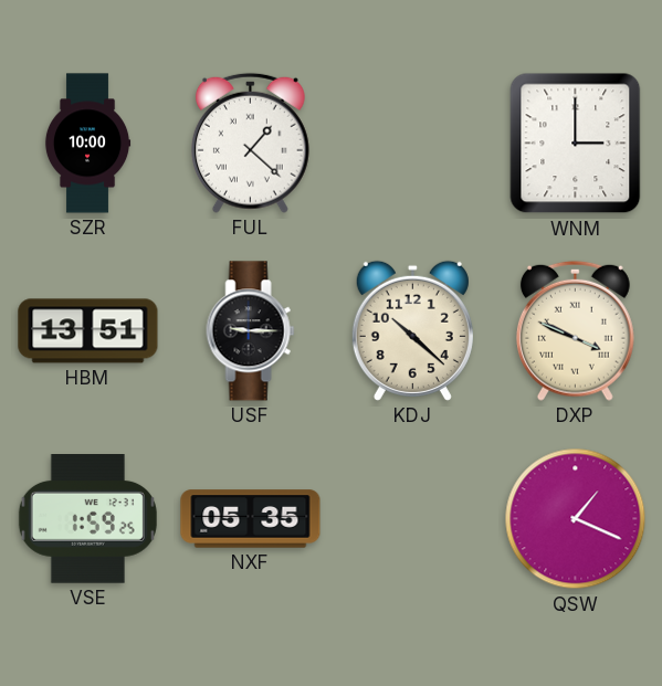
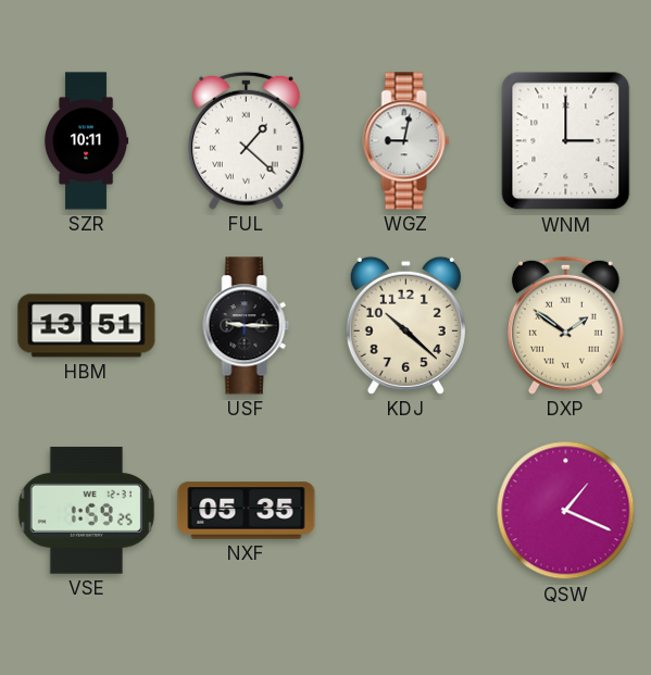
SZR: 10:00 -> 10:11
WGZ: none -> 9:02
DXP: 3:49 -> 1:51
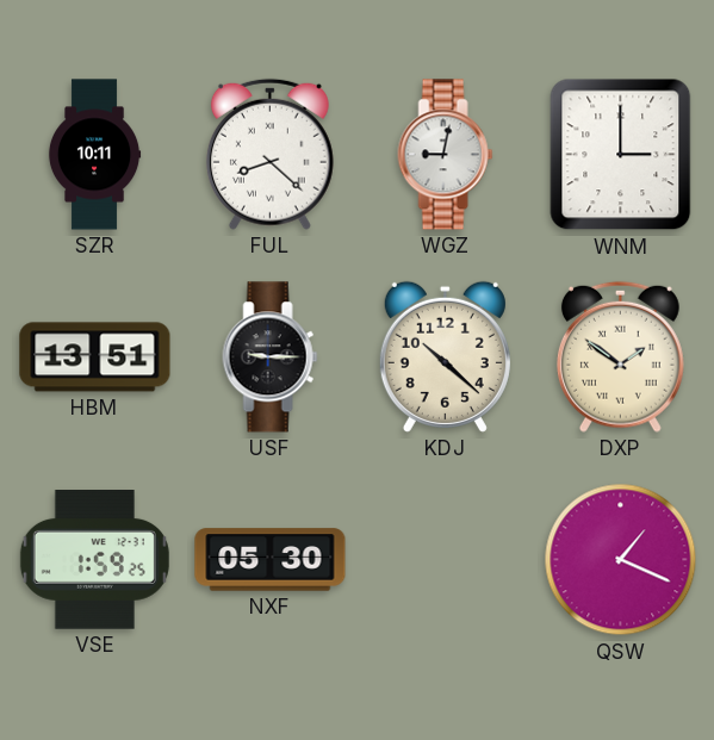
FUL: 1:22 -> 8:22
NXF: 05:35 -> 05:30
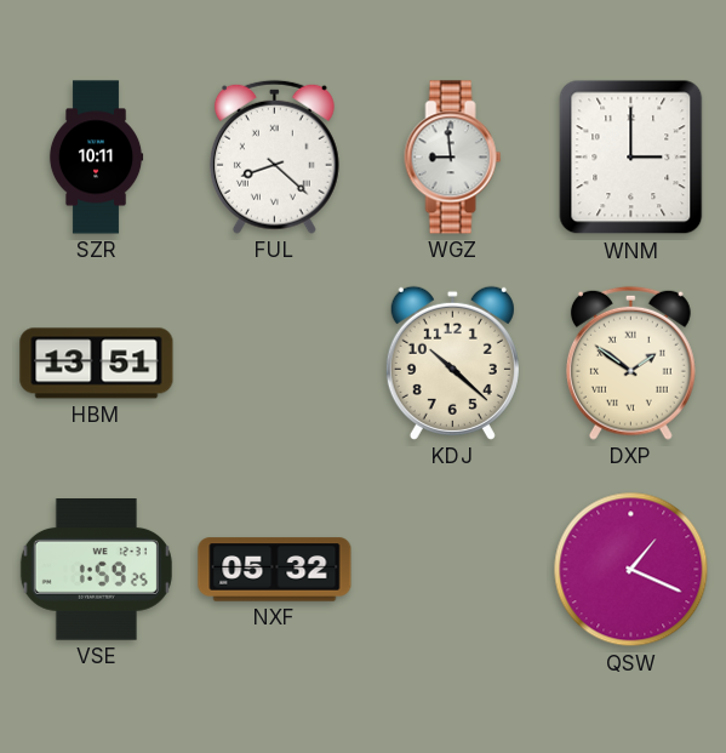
WGZ: 9:02 -> 8:59
USF: 9:15 -> none
NXF: 05:30 -> 05:32
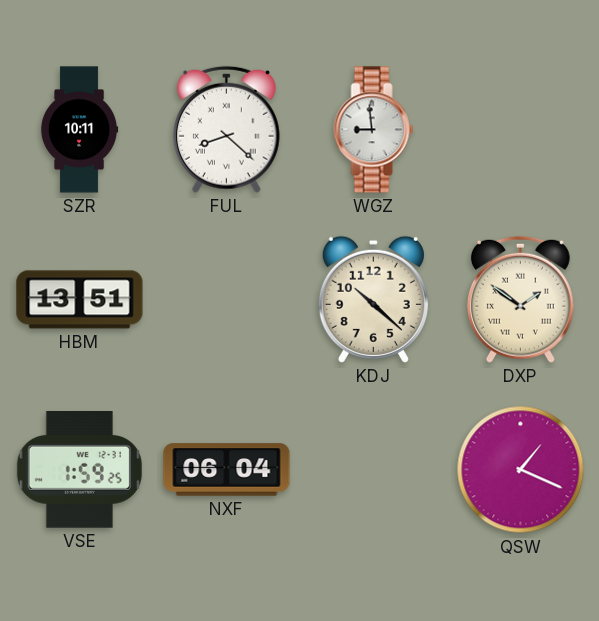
WNM: 3:00 -> none
NXF: 05:32 -> 06:04
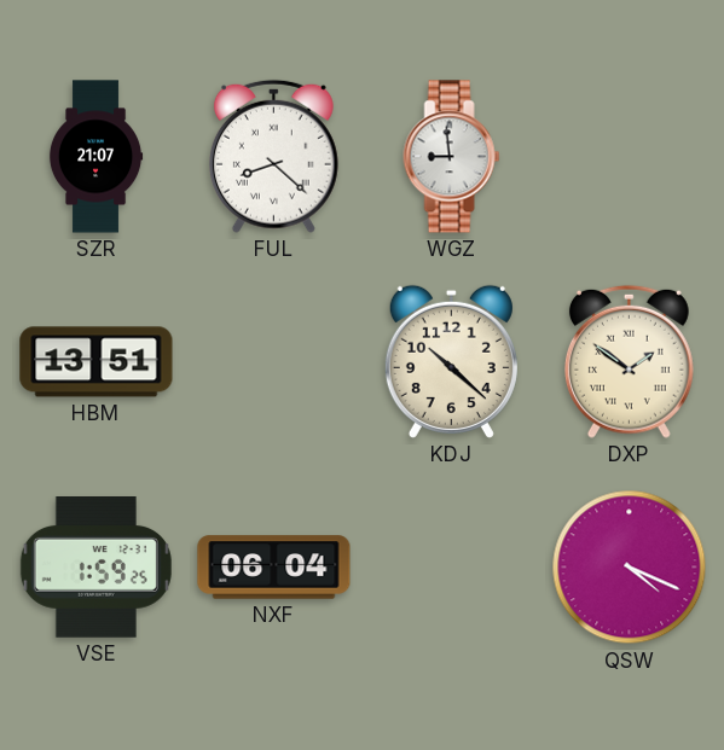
SZR: 10:11 -> 21:07
QSW: 1:19 -> 4:19
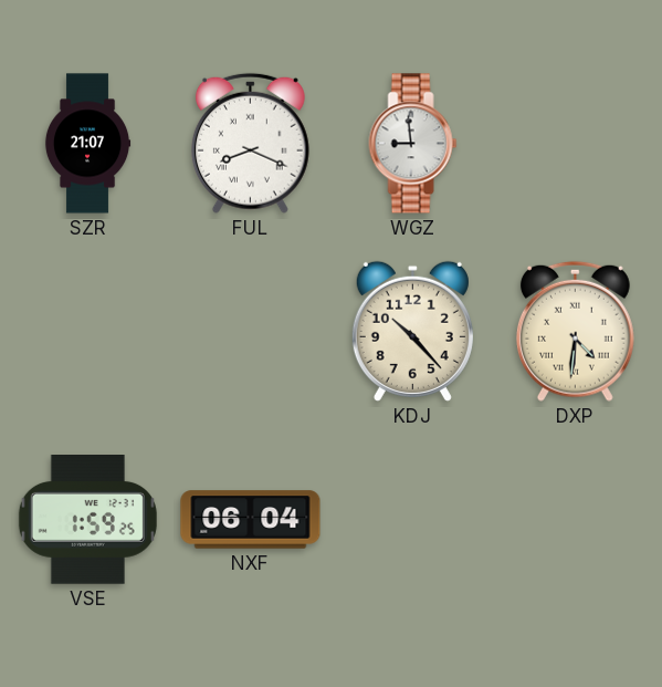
FUL: 8:22 -> 8:19
HBM: 13:51 -> none
KDJ: 10:22 -> 10:23
DXP: 1:51 -> 4:31
QSW: 4:19 -> none
